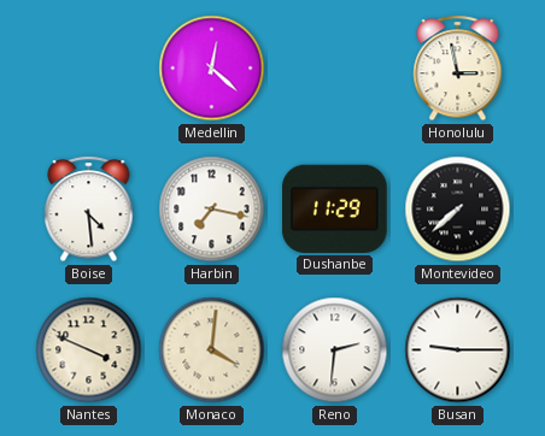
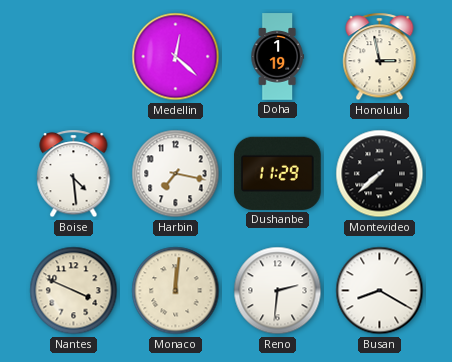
Doha: none -> 1:19
Monaco: 4:01 -> 12:01
Busan: 9:15 -> 8:20
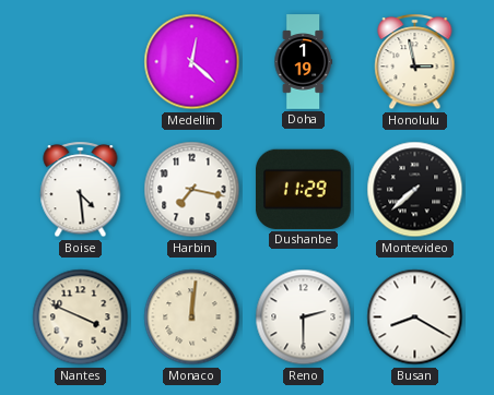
Reno: 2:31 -> 2:30
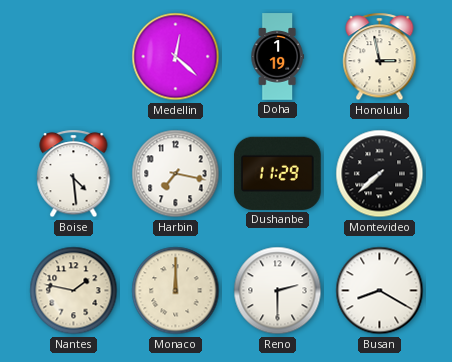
Nantes: 3:49 -> 1:47
Monaco: 12:01 -> 12:00
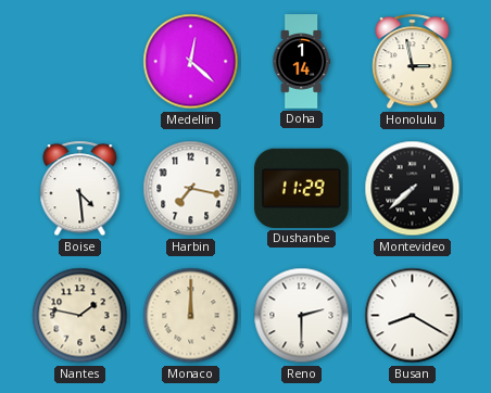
Doha: 1:19 -> 1:14
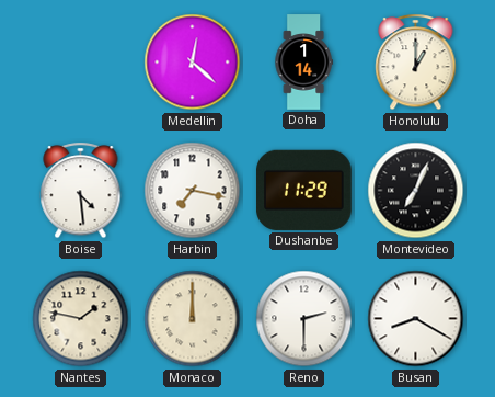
Honolulu: 2:58 -> 1:00
Montevideo: 7:38 -> 7:04
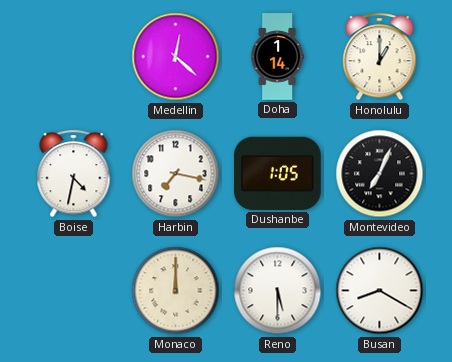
Boise: 4:29 -> 4:32
Dushanbe: 11:29 -> 1:05
Nantes: 1:47 -> none
Reno: 2:30 -> 5:30
